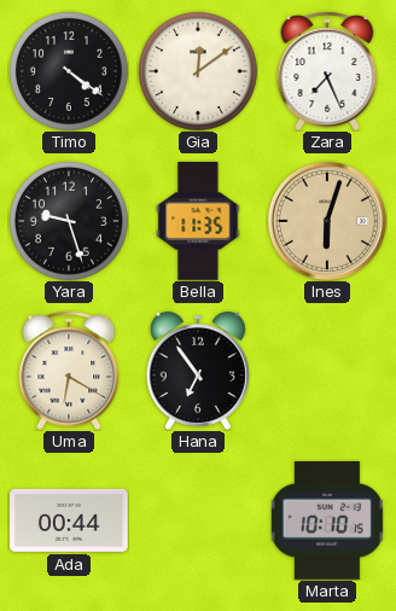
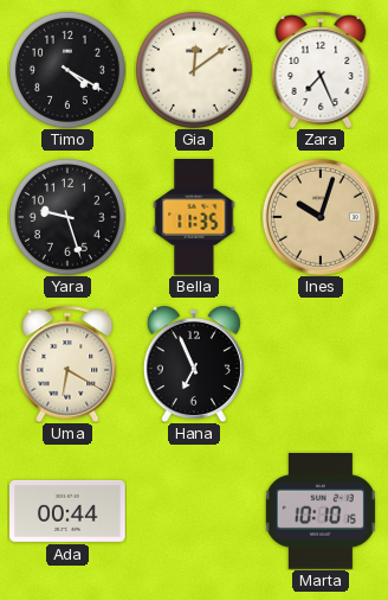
Timo: 4:21 -> 4:20
Ines: 6:03 -> 10:03
Hana: 6:54 -> 6:56
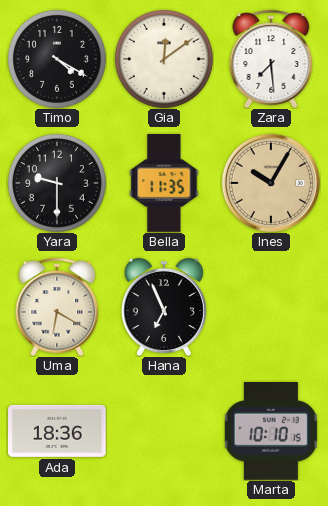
Zara: 7:26 -> 7:29
Yara: 9:27 -> 9:30
Ines: 10:03 -> 10:05
Ada: 00:44 -> 18:36
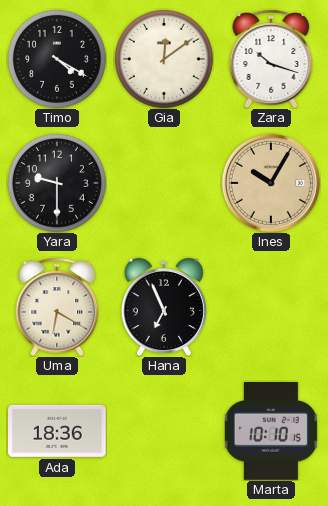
Zara: 7:29 -> 10:18
Bella: 11:35 -> none
